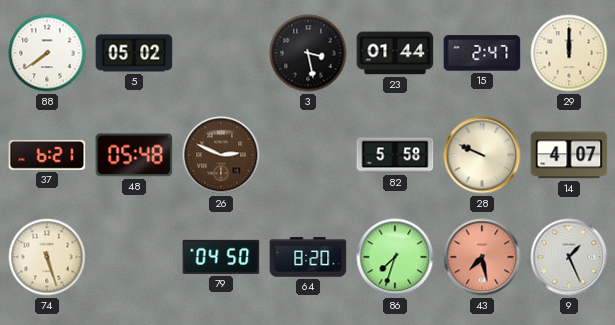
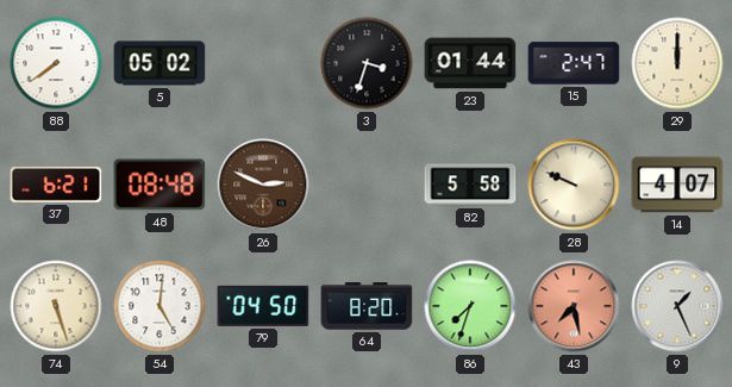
3: 3:28 -> 3:33
48: 05:48 -> 08:48
54: none -> 5:01
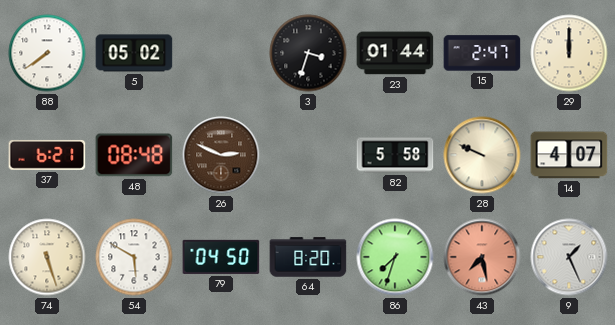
54: 5:01 -> 5:50
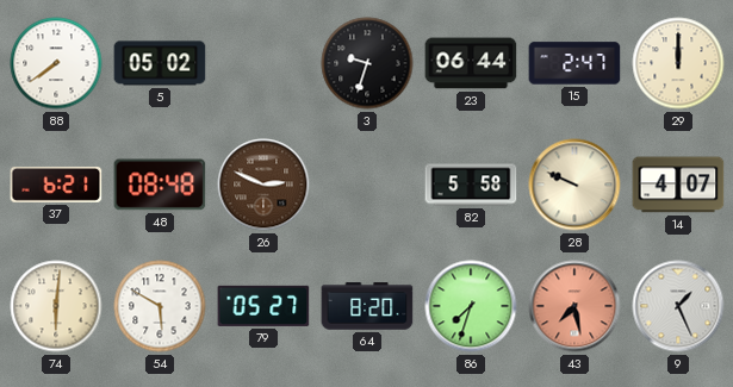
3: 3:33 -> 9:33
23: 01:44 -> 06:44
74: 5:27 -> 6:01
79: 04:50 -> 05:27
